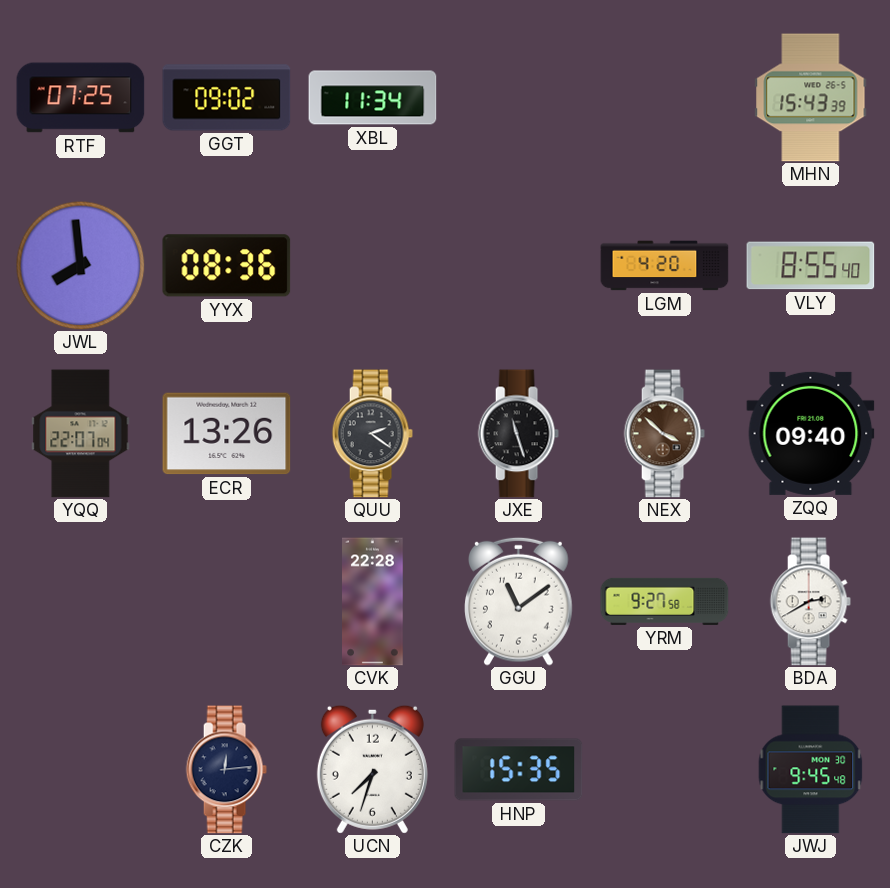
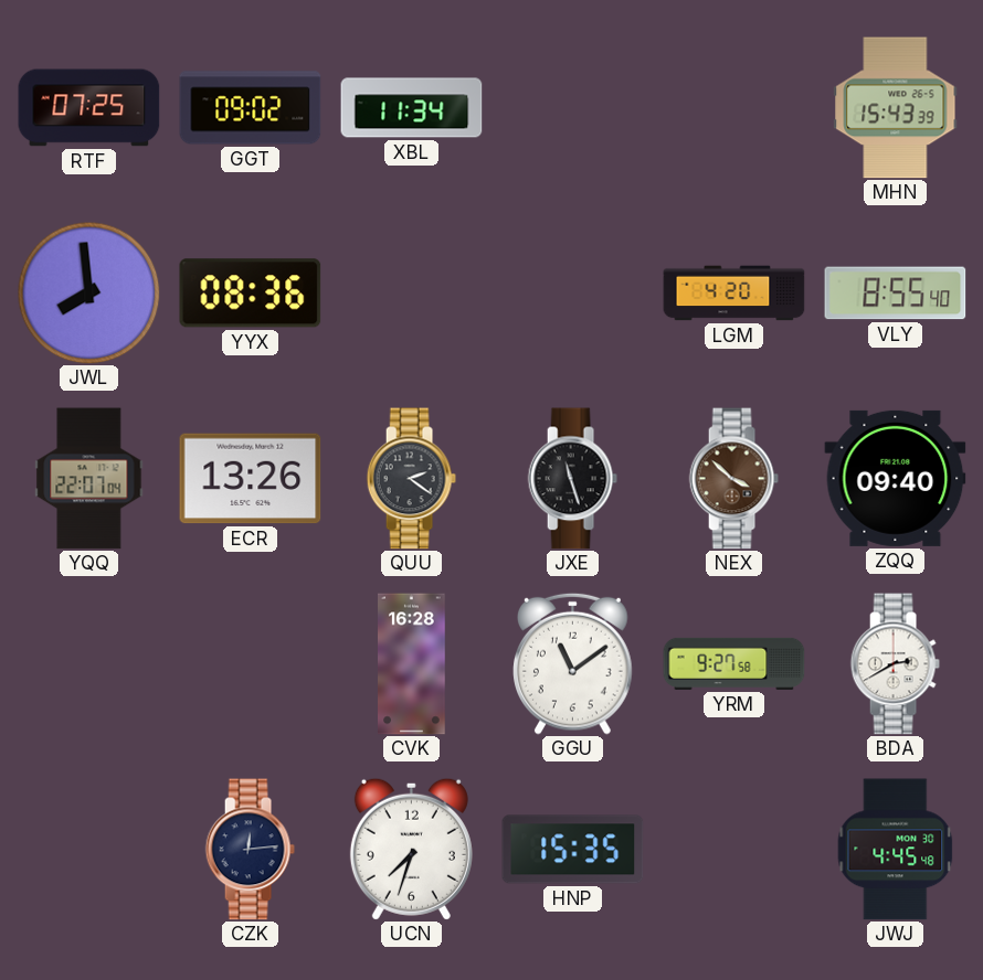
CVK: 22:28 -> 16:28
JWJ: 9:45 -> 4:45
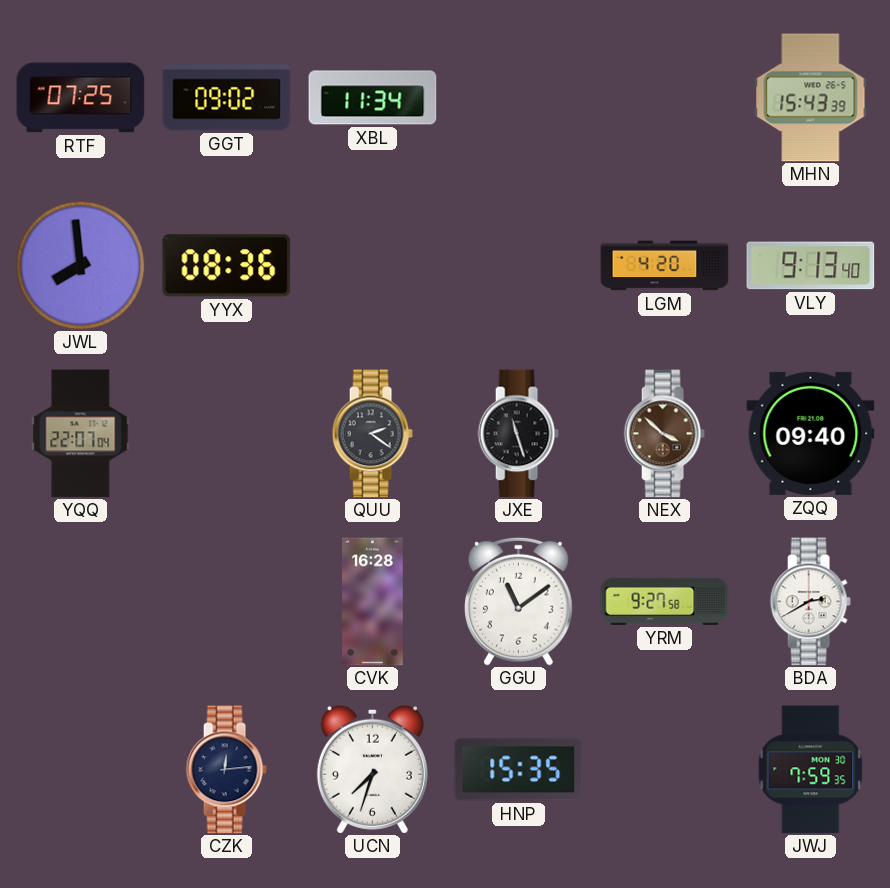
VLY: 8:55 -> 9:13
ECR: 13:26 -> none
JWJ: 4:45 -> 7:59
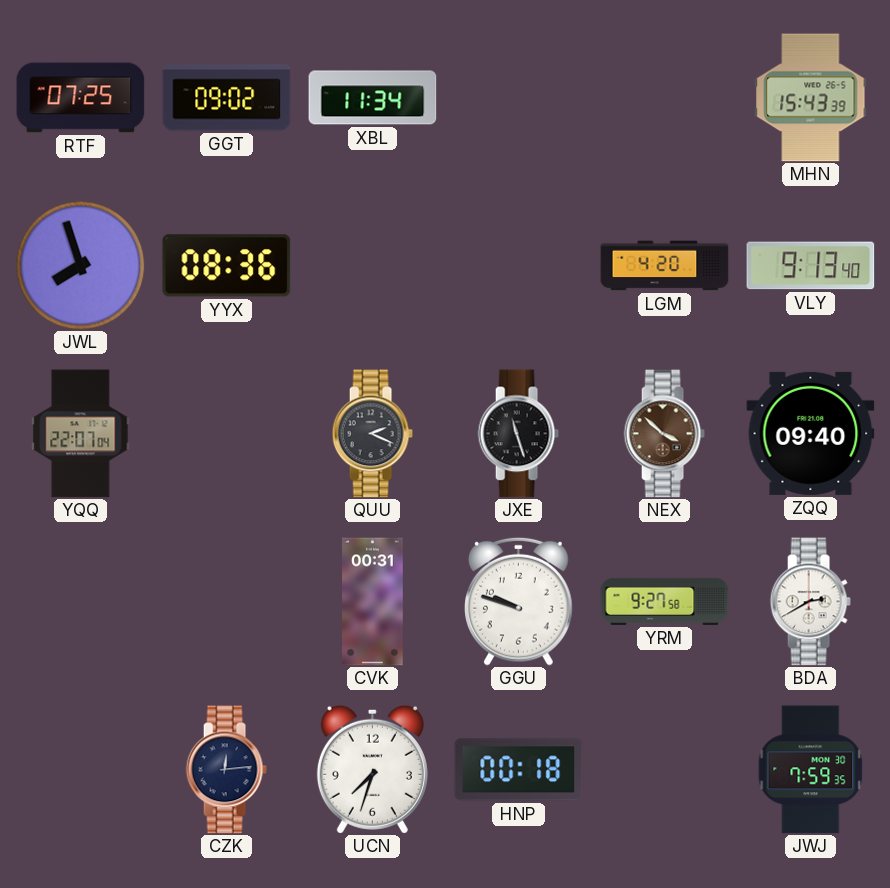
JWL: 7:59 -> 7:57
QUU: 2:21 -> 2:19
CVK: 16:28 -> 00:31
GGU: 11:09 -> 9:48
HNP: 15:35 -> 00:18
